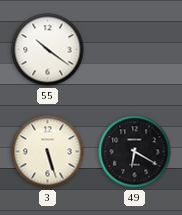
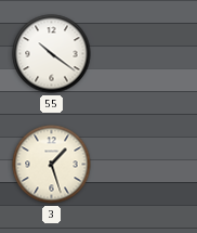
3: 5:27 -> 1:27
49: 6:20 -> none
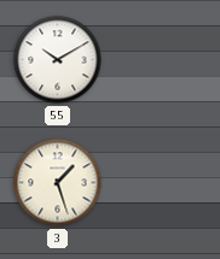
55: 10:21 -> 10:10
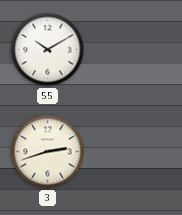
3: 1:27 -> 2:42
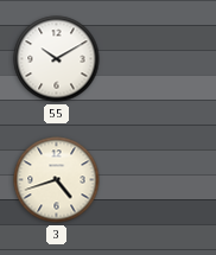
3: 2:42 -> 4:42
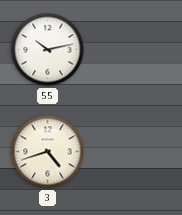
55: 10:10 -> 10:13
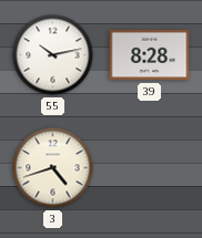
39: none -> 8:28
